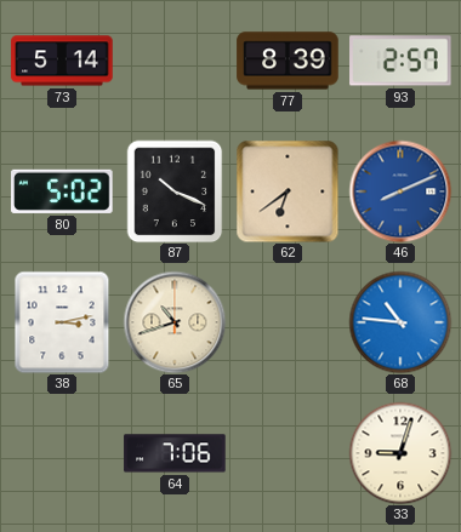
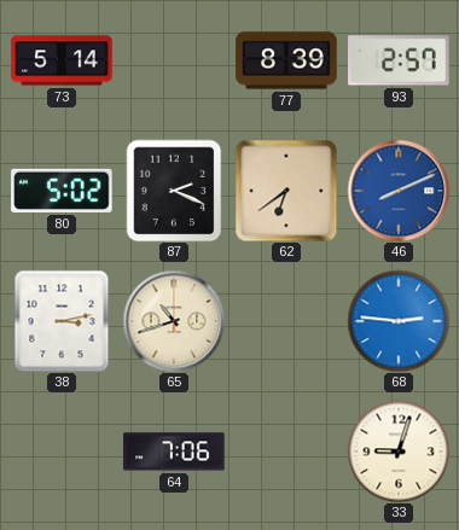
87: 10:19 -> 2:19
68: 10:46 -> 2:46
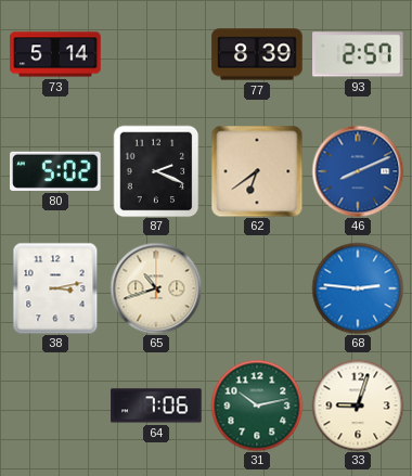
31: none -> 10:13
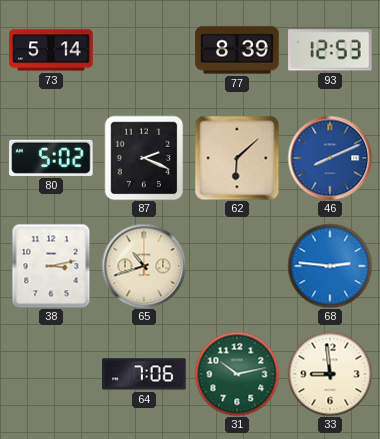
93: 2:57 -> 12:53
62: 6:39 -> 6:08
33: 9:03 -> 8:59
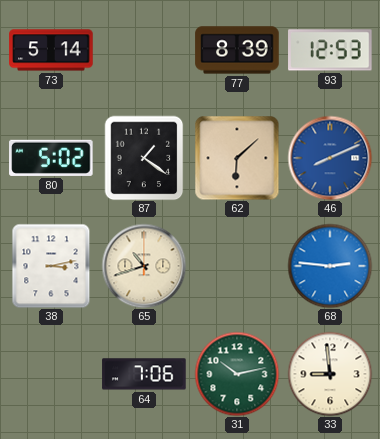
87: 2:19 -> 1:21
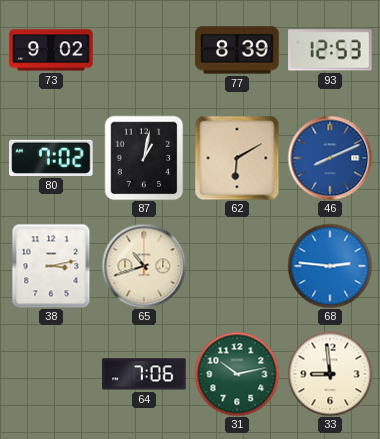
73: 5:14 -> 9:02
80: 5:02 -> 7:02
87: 1:21 -> 1:02
62: 6:08 -> 6:10
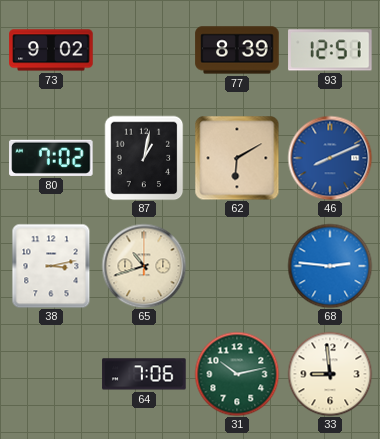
93: 12:53 -> 12:51
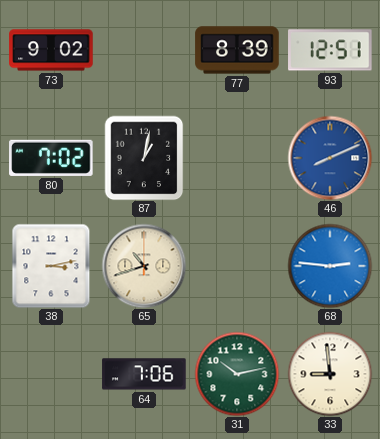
62: 6:10 -> none
